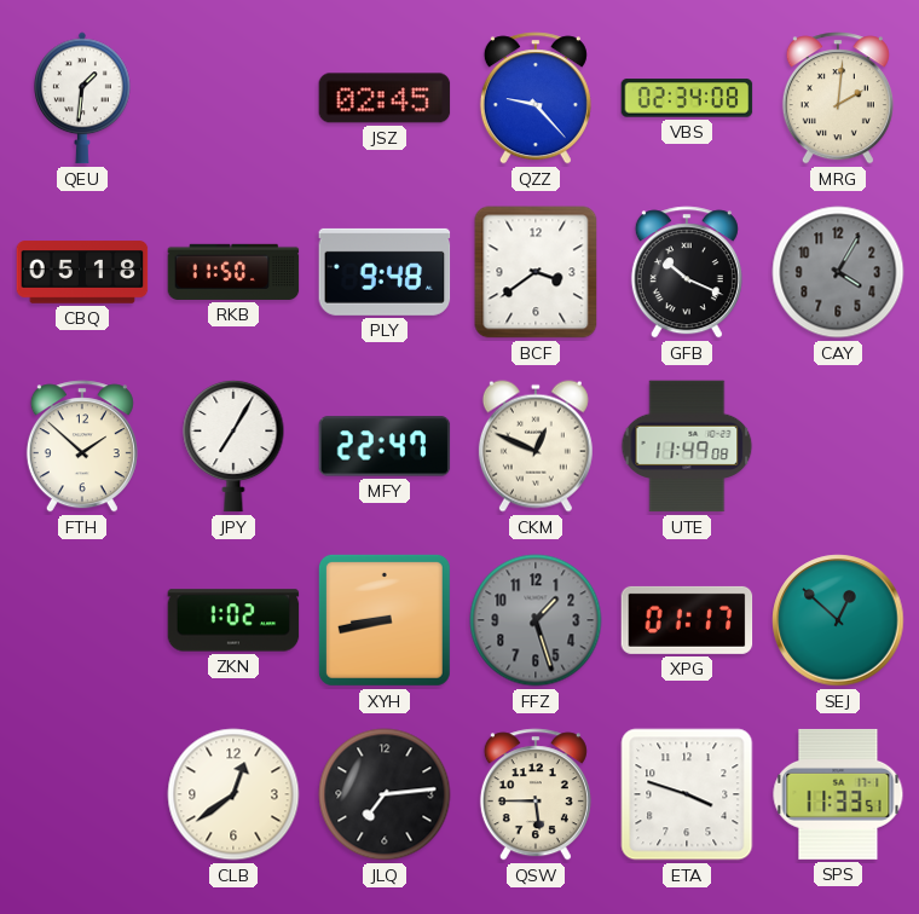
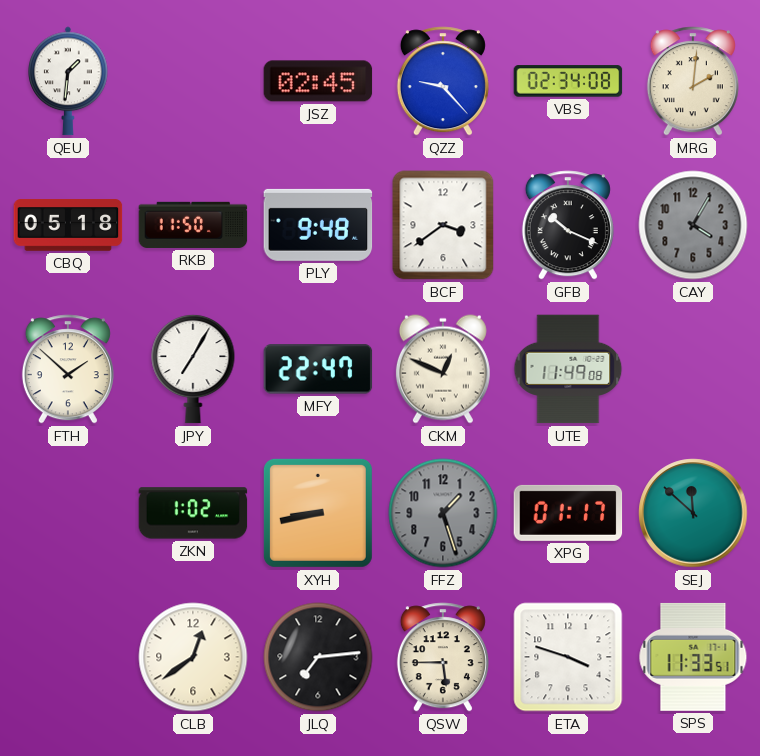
SEJ: 12:52 -> 11:52
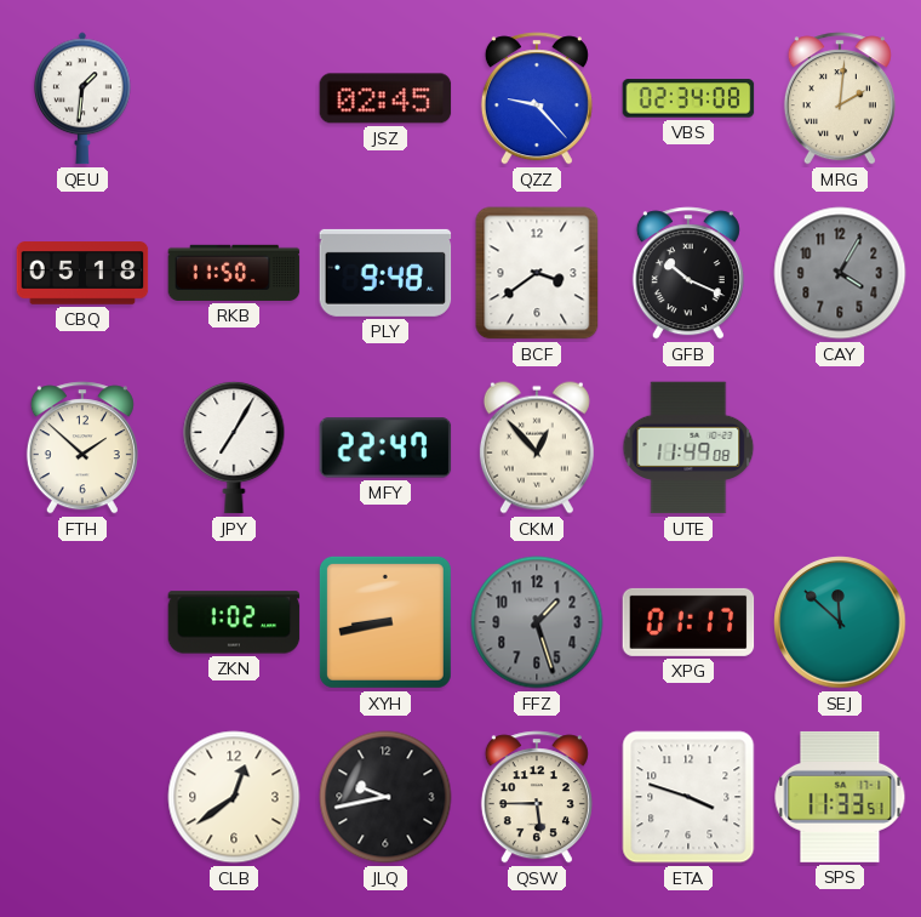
CKM: 12:49 -> 12:53
JLQ: 7:14 -> 9:43
